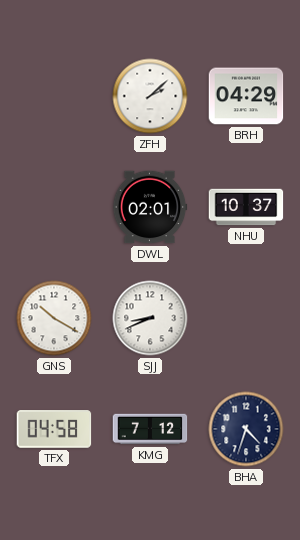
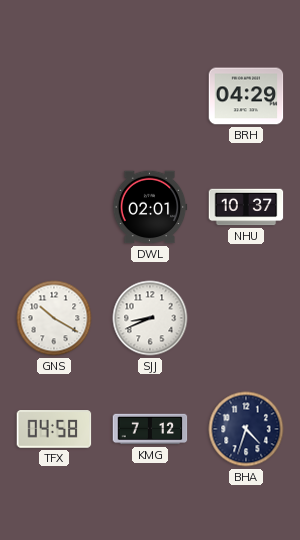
ZFH: 2:08 -> none
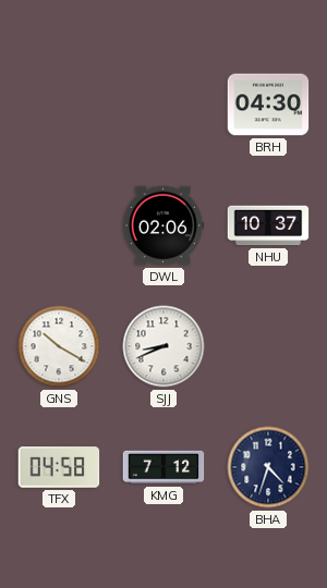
BRH: 04:29 -> 04:30
DWL: 02:01 -> 02:06
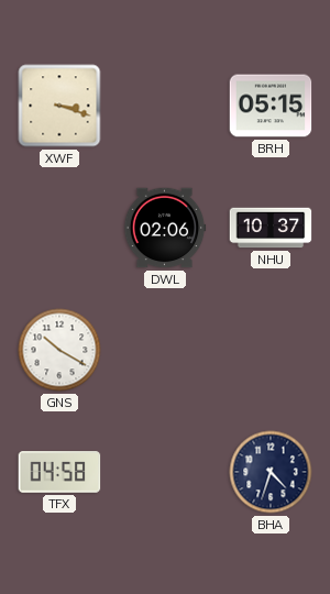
XWF: none -> 3:18
BRH: 04:30 -> 05:15
SJJ: 8:41 -> none
KMG: 7:12 -> none
